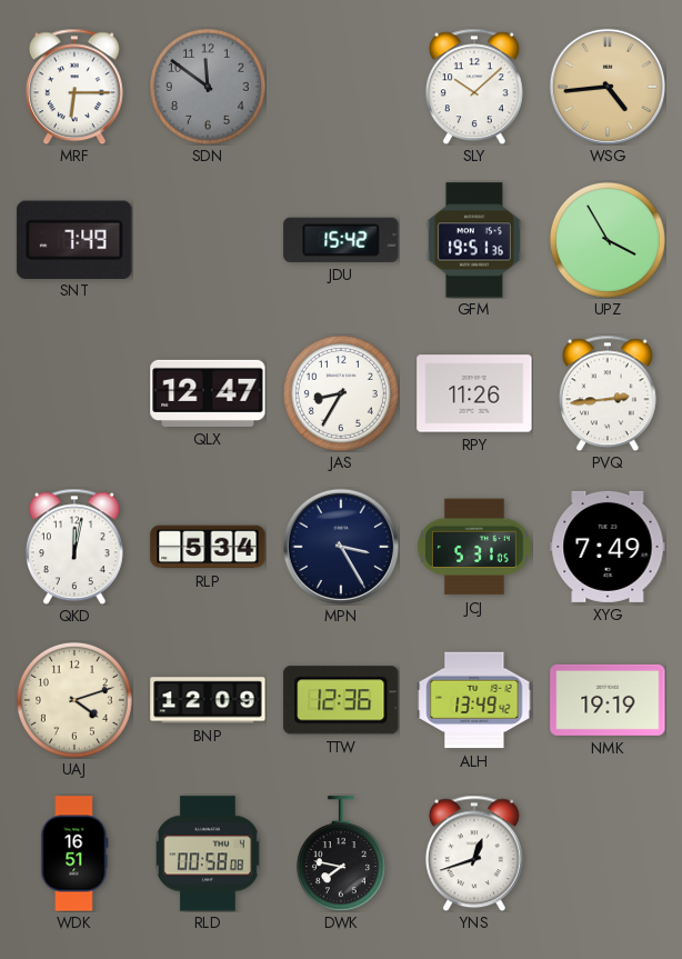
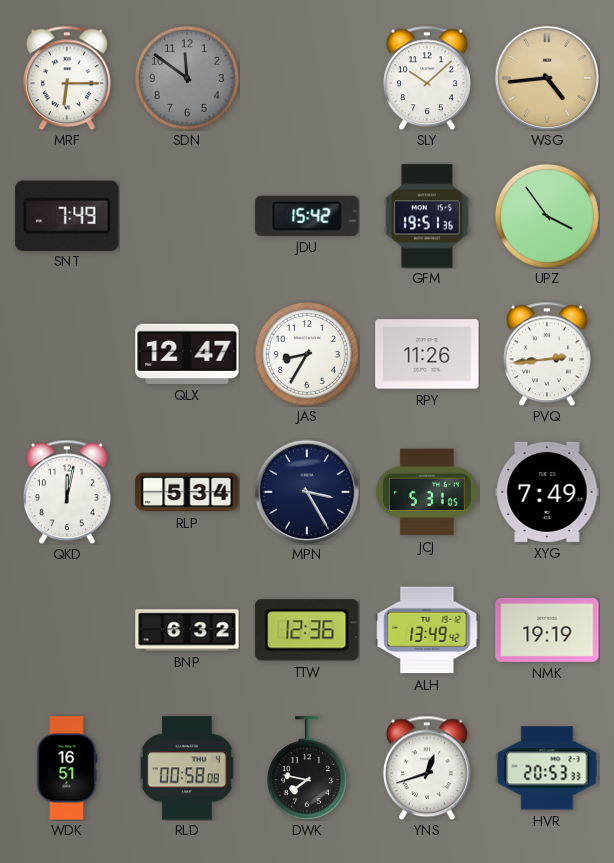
UPZ: 3:55 -> 3:54
UAJ: 4:12 -> none
BNP: 12:09 -> 6:32
HVR: none -> 20:53
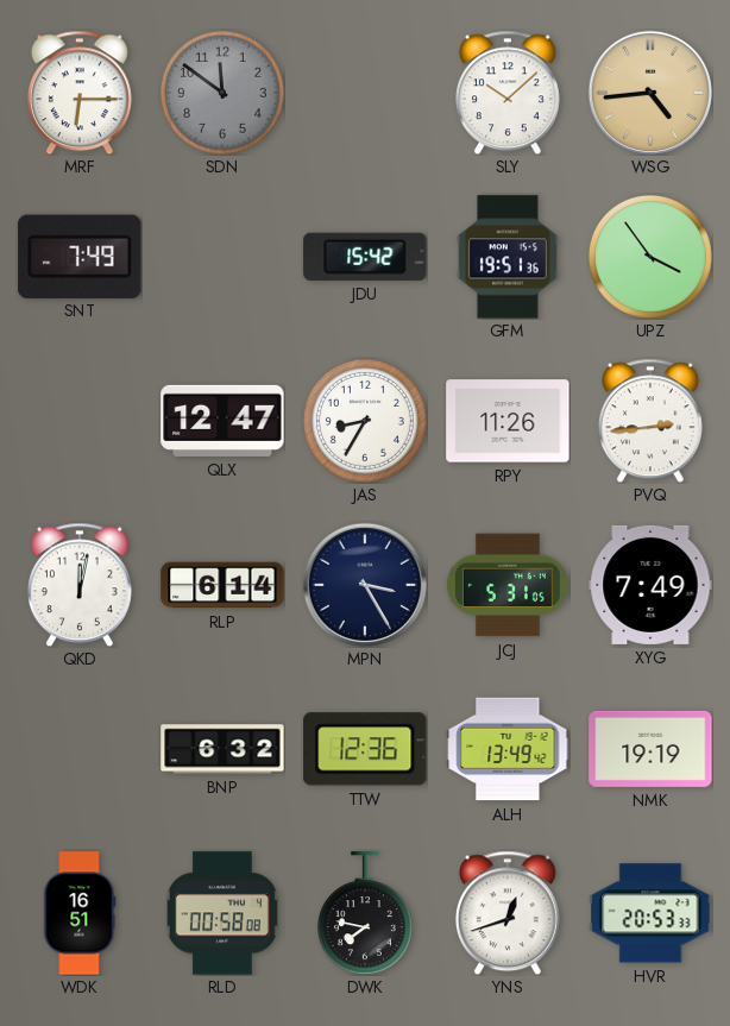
RLP: 5:34 -> 6:14
